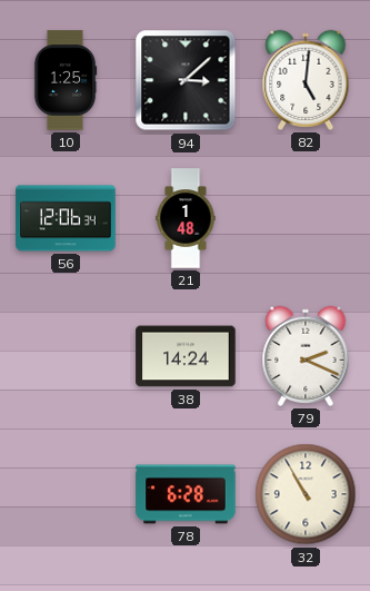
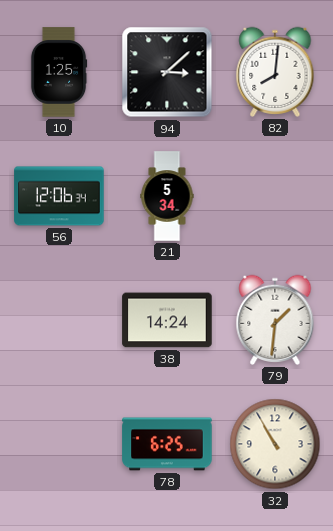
82: 5:01 -> 8:01
21: 1:48 -> 5:34
79: 2:19 -> 1:31
78: 6:28 -> 6:25
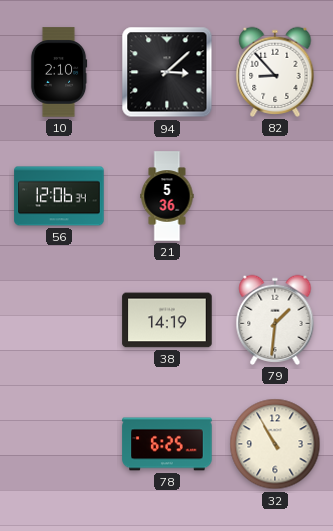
10: 1:25 -> 2:10
82: 8:01 -> 8:53
21: 5:34 -> 5:36
38: 14:24 -> 14:19
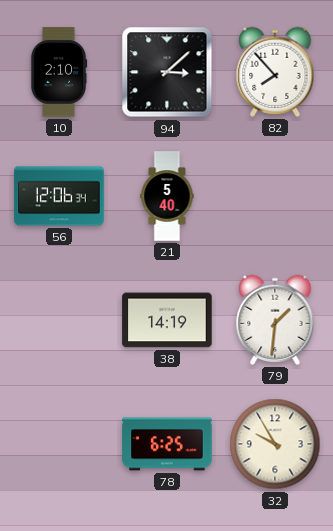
82: 8:53 -> 7:53
21: 5:36 -> 5:40
32: 10:55 -> 9:55
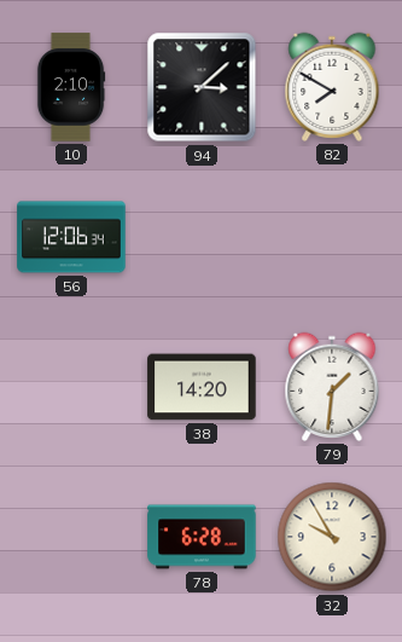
82: 7:53 -> 7:50
21: 5:40 -> none
38: 14:19 -> 14:20
78: 6:25 -> 6:28
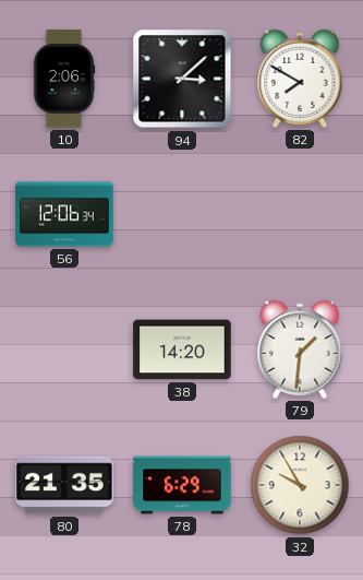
10: 2:10 -> 2:06
80: none -> 21:35
78: 6:28 -> 6:29
